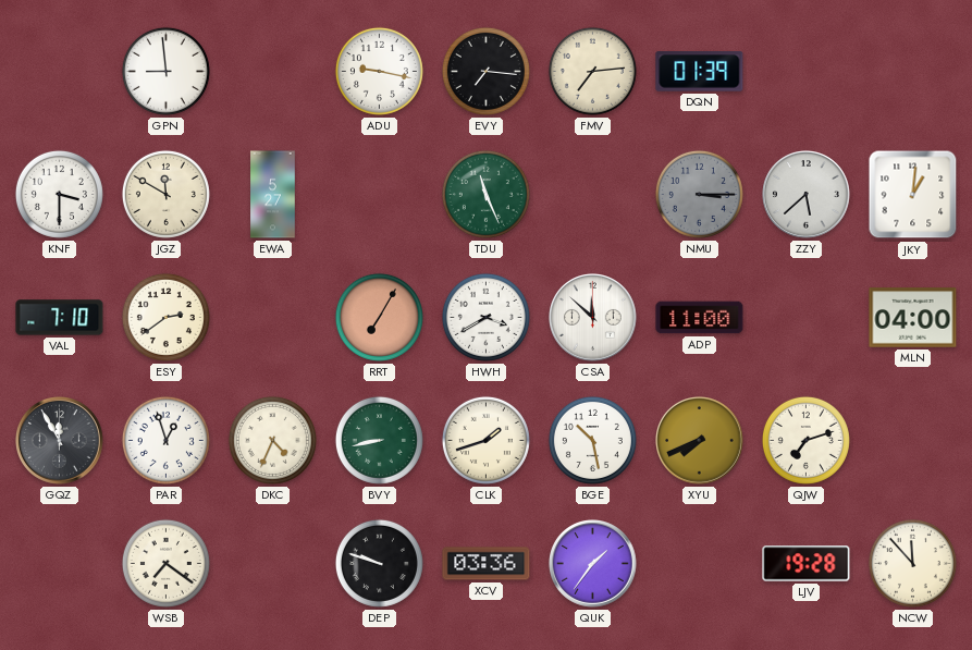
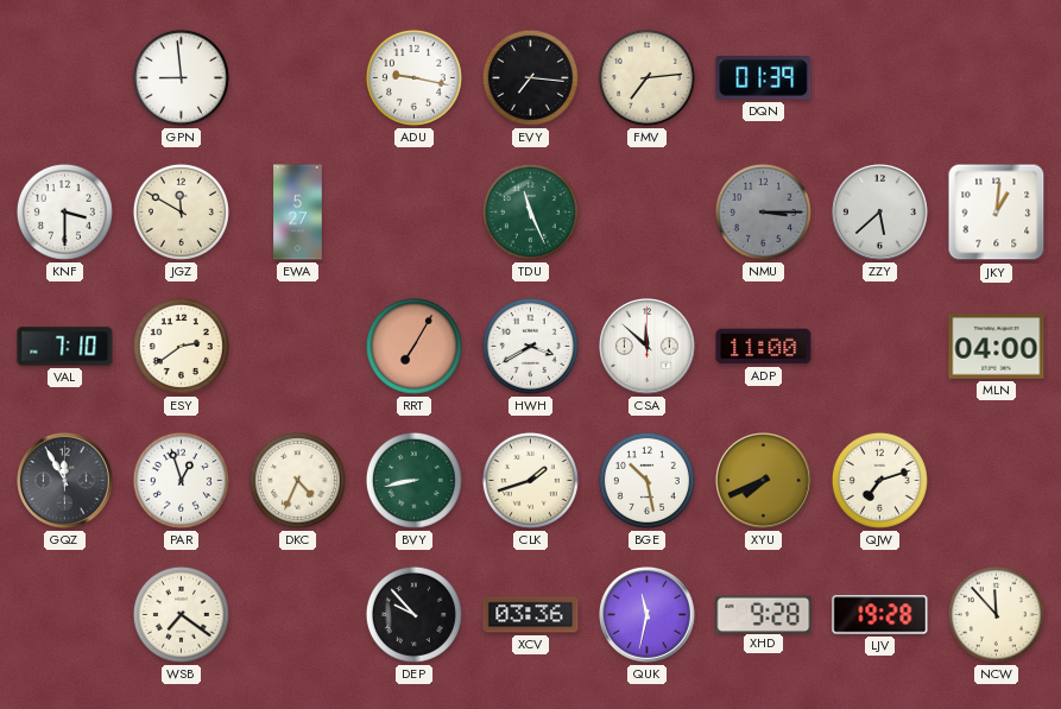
DEP: 9:48 -> 9:53
QUK: 1:36 -> 11:32
XHD: none -> 9:28
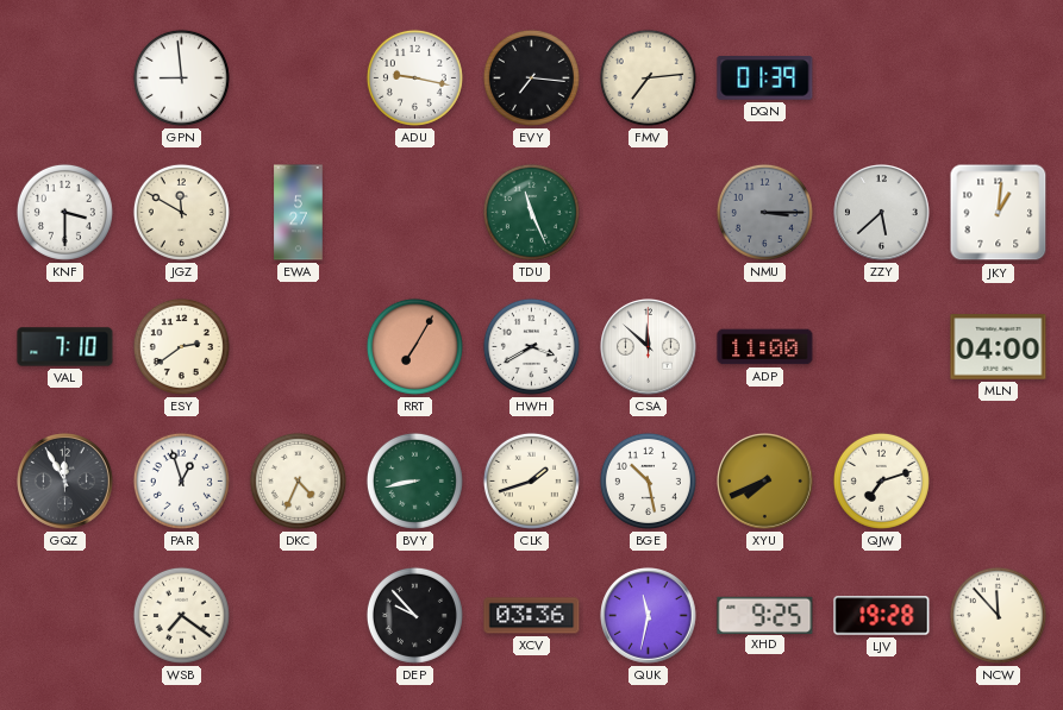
XHD: 9:28 -> 9:25
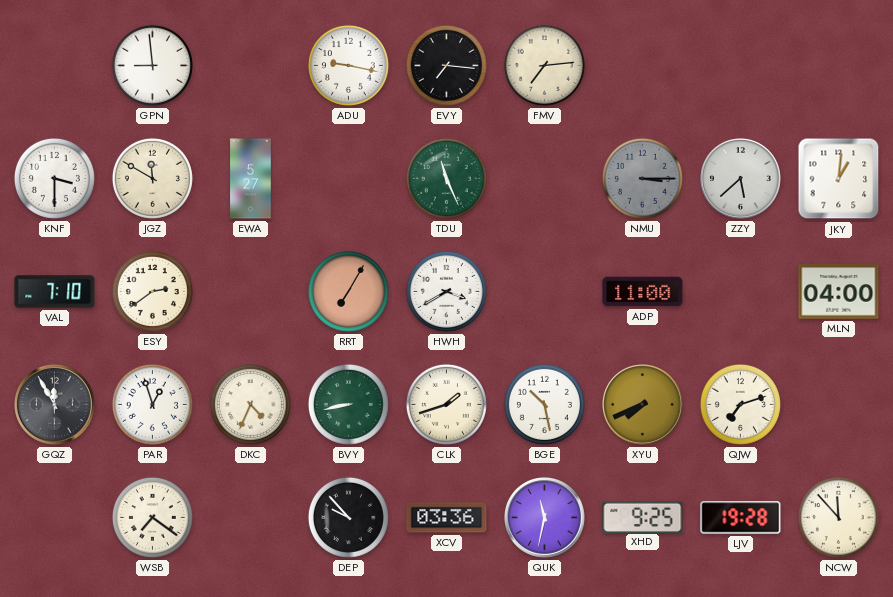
DQN: 01:39 -> none
CSA: 11:52 -> none
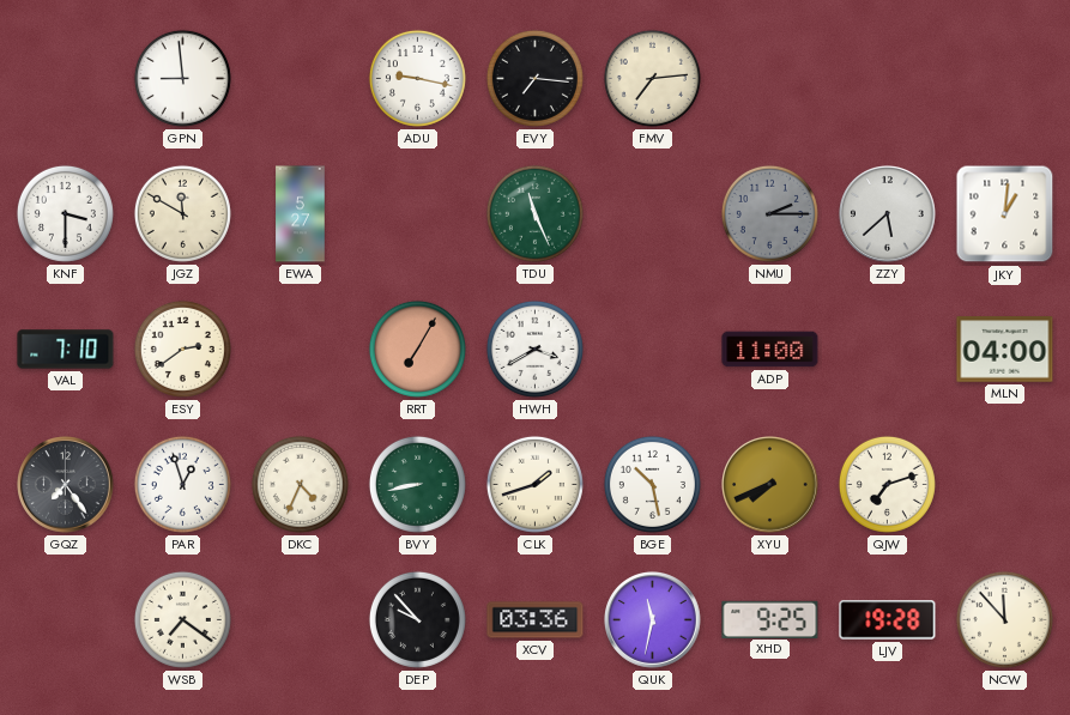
NMU: 3:15 -> 2:15
GQZ: 11:55 -> 7:24
